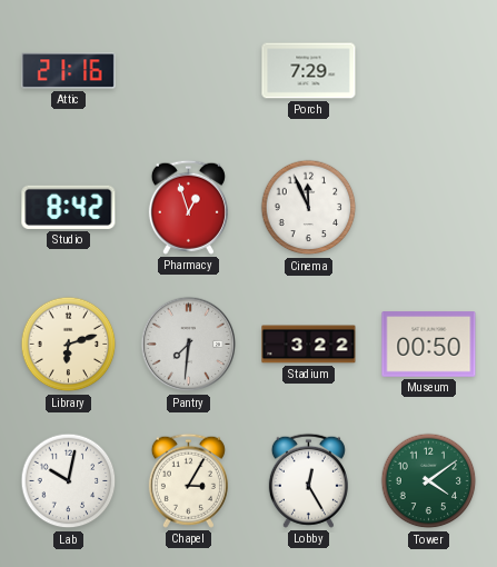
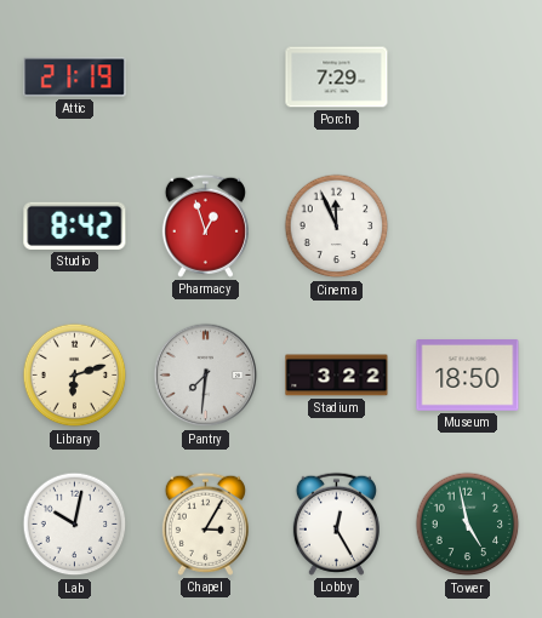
Attic: 21:16 -> 21:19
Museum: 00:50 -> 18:50
Tower: 4:09 -> 4:58
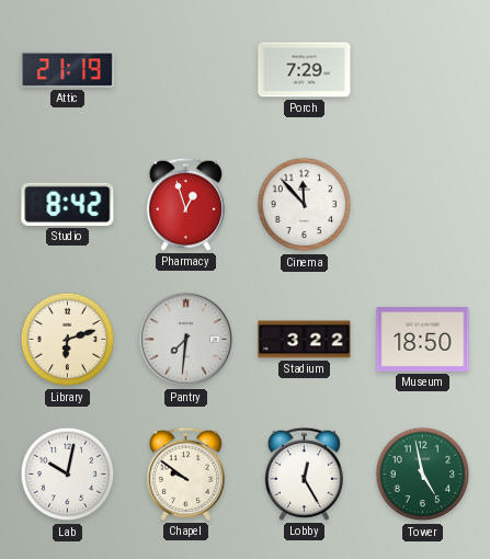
Cinema: 11:56 -> 11:53
Chapel: 3:05 -> 9:51
